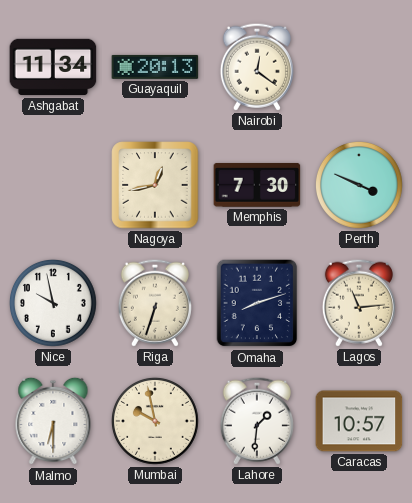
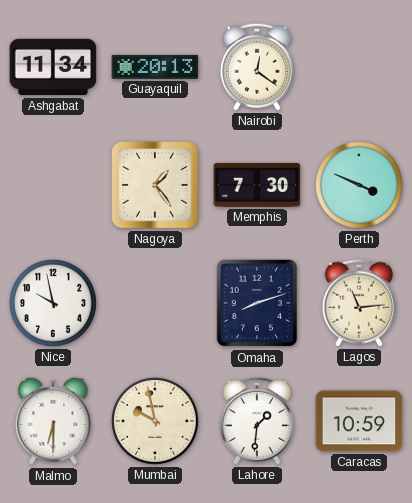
Nagoya: 12:43 -> 1:24
Riga: 6:33 -> none
Caracas: 10:57 -> 10:59
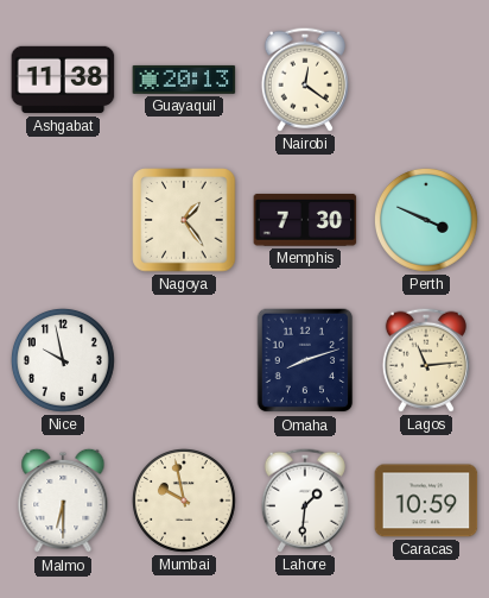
Ashgabat: 11:34 -> 11:38
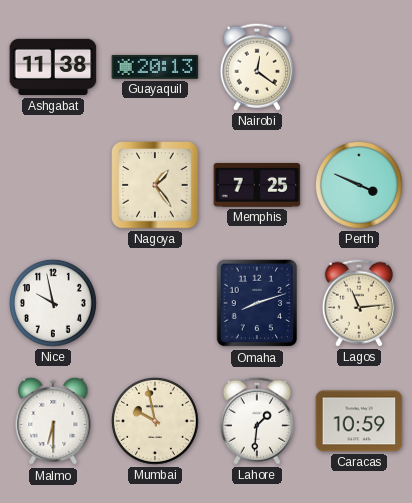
Memphis: 7:30 -> 7:25
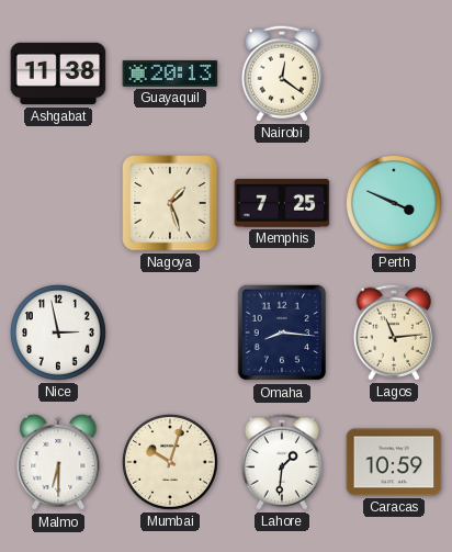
Nagoya: 1:24 -> 1:27
Nice: 9:58 -> 2:58
Omaha: 8:12 -> 8:16
Mumbai: 9:58 -> 10:03
